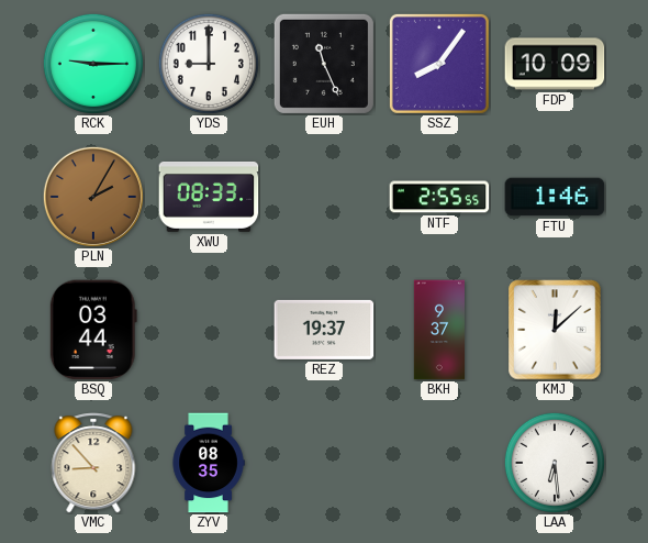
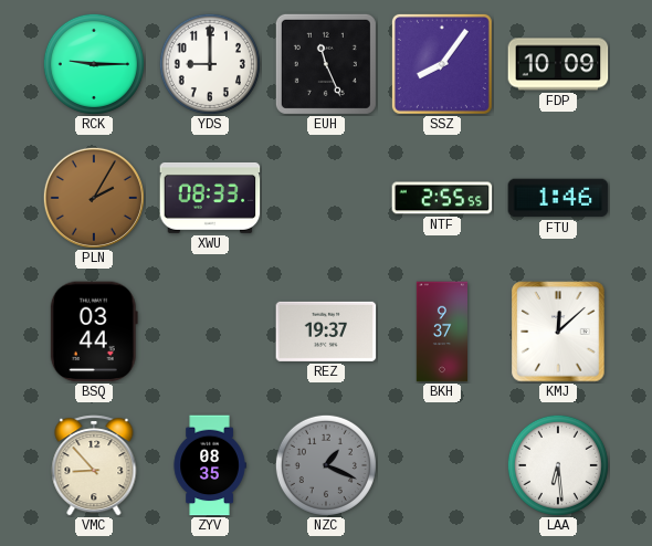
NZC: none -> 1:19
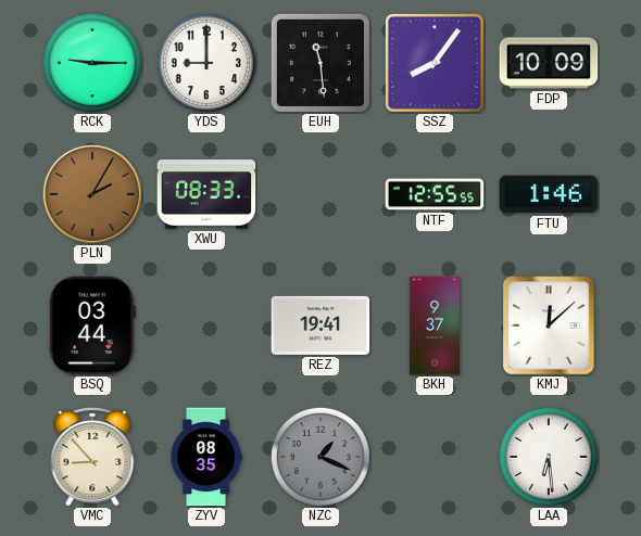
EUH: 11:26 -> 11:29
NTF: 2:55 -> 12:55
REZ: 19:37 -> 19:41
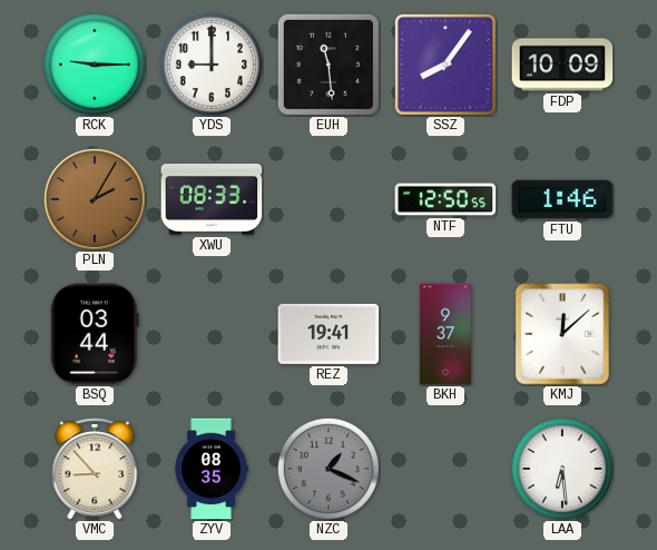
NTF: 12:55 -> 12:50
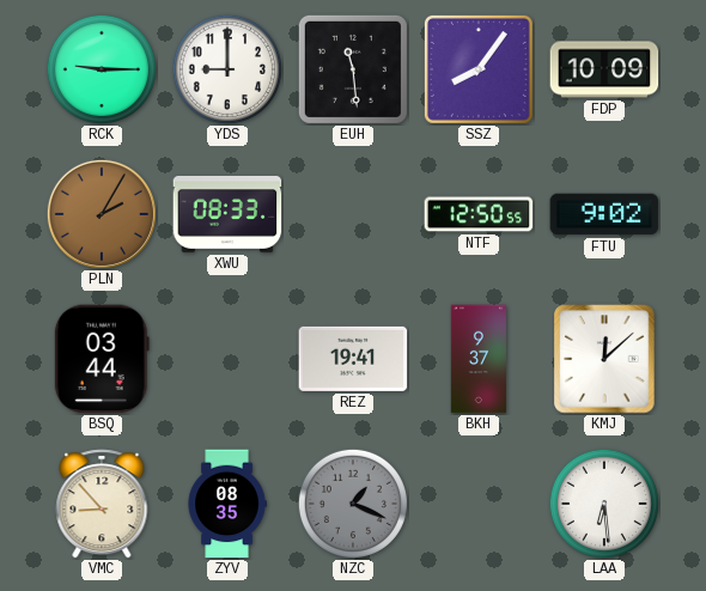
FTU: 1:46 -> 9:02
